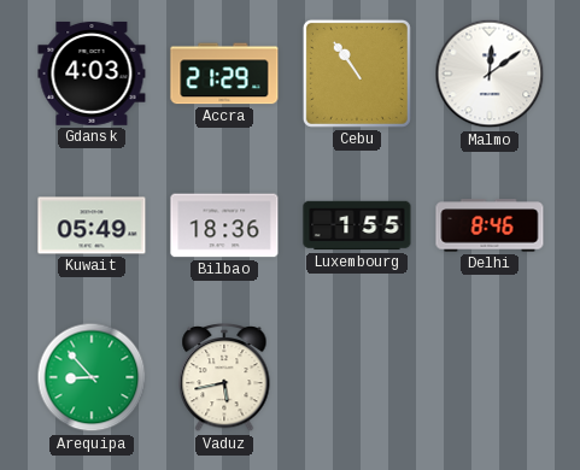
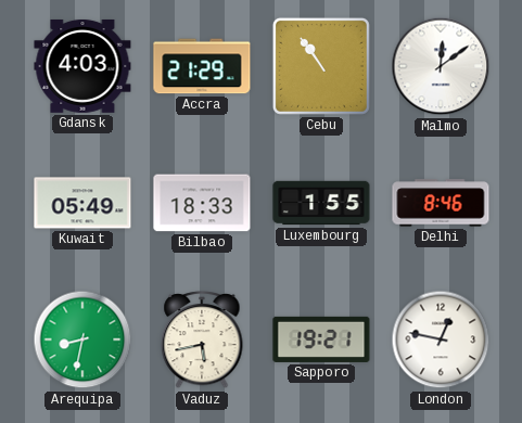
Bilbao: 18:36 -> 18:33
Arequipa: 8:53 -> 8:32
Sapporo: none -> 19:21
London: none -> 12:47
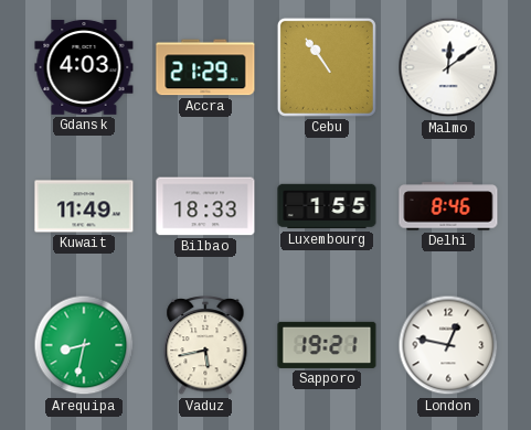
Kuwait: 05:49 -> 11:49
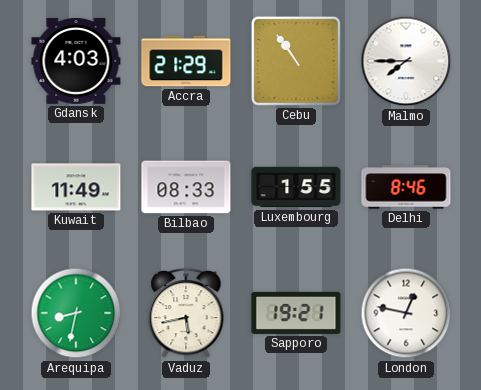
Malmo: 12:09 -> 7:45
Bilbao: 18:33 -> 08:33
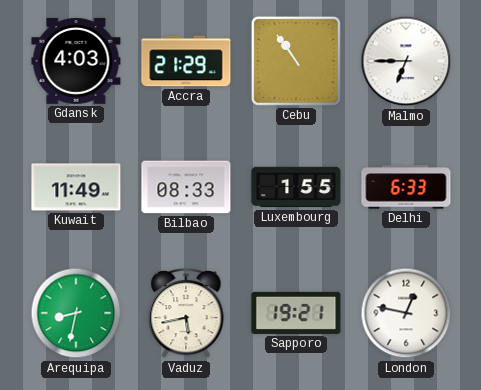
Malmo: 7:45 -> 6:45
Delhi: 8:46 -> 6:33
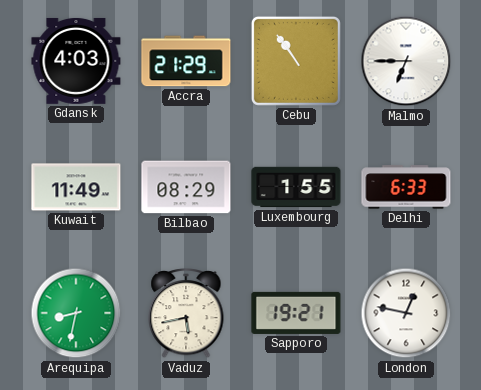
Bilbao: 08:33 -> 08:29
